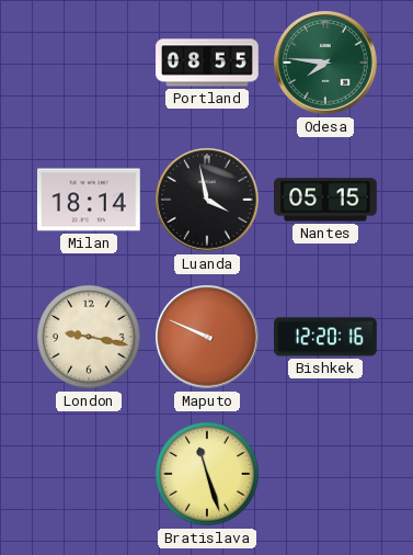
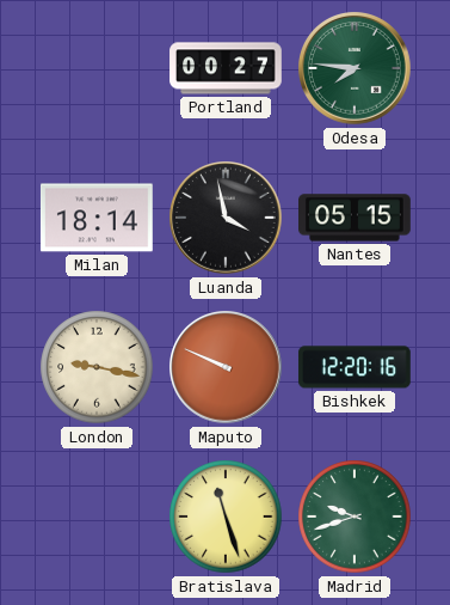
Portland: 08:55 -> 00:27
Madrid: none -> 9:42
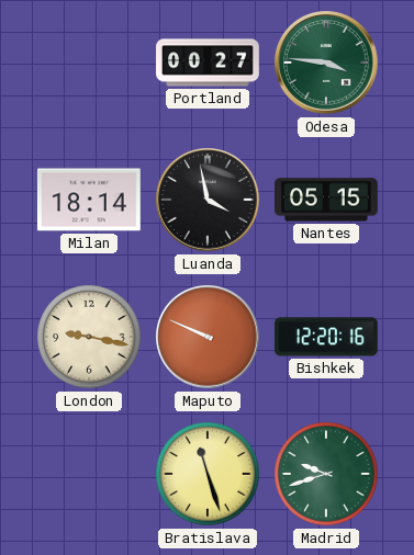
Odesa: 7:46 -> 3:46
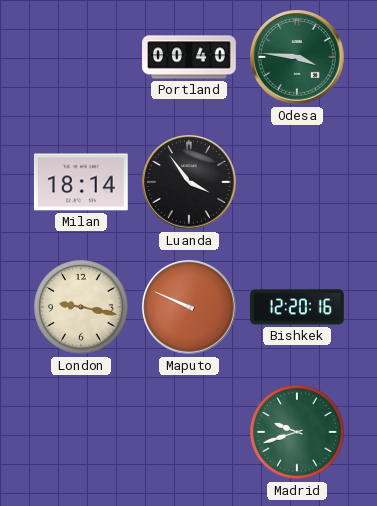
Portland: 00:27 -> 00:40
Luanda: 3:58 -> 3:54
Nantes: 05:15 -> none
Bratislava: 11:27 -> none
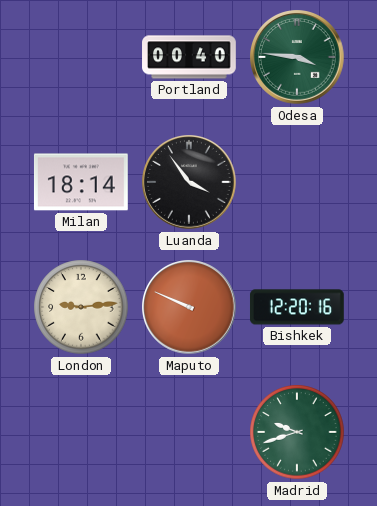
London: 9:17 -> 9:14
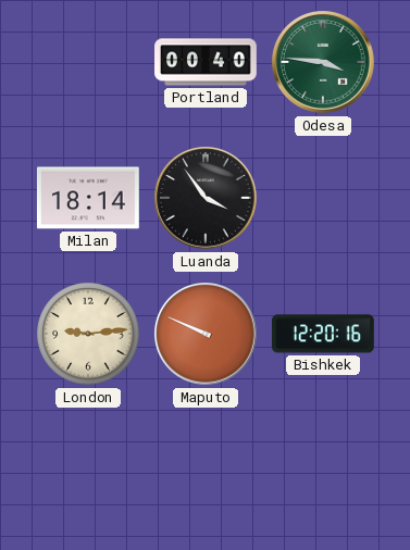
Madrid: 9:42 -> none
